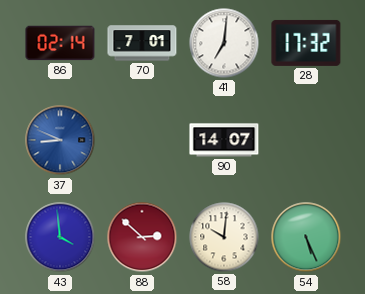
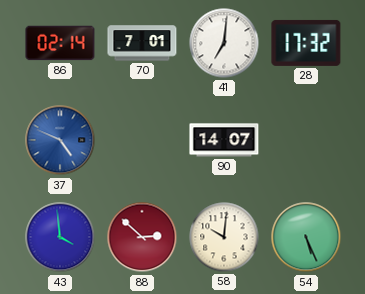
37: 8:49 -> 4:49
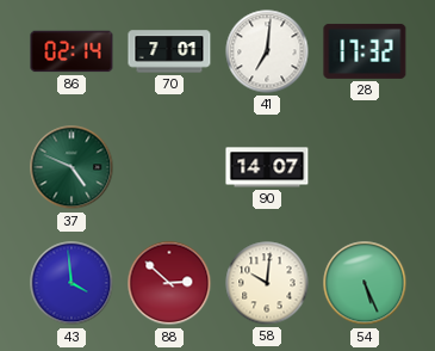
37 dial: blue -> green
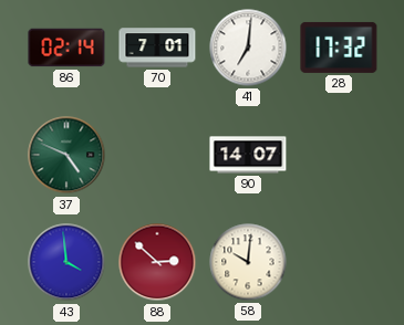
54: 5:26 -> none
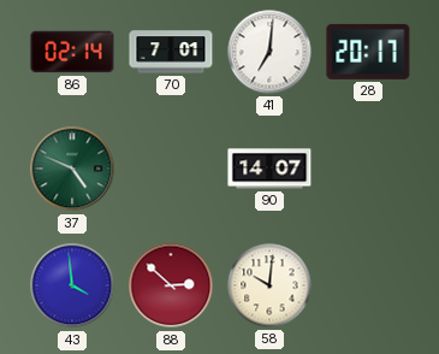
28: 17:32 -> 20:17
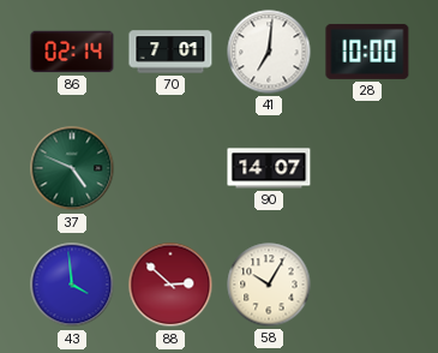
28: 20:17 -> 10:00
58: 10:01 -> 10:05
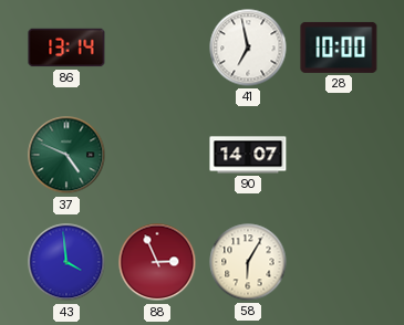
86: 02:14 -> 13:14
70: 7:01 -> none
41: 7:01 -> 6:58
88: 2:52 -> 2:56
58: 10:05 -> 6:05
